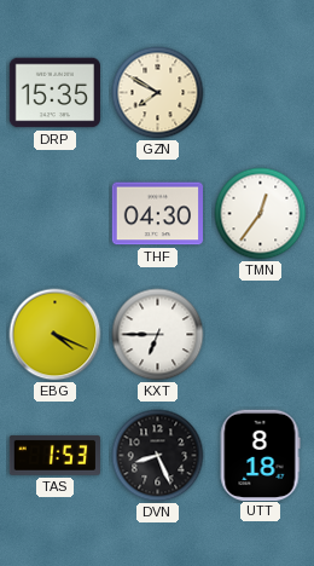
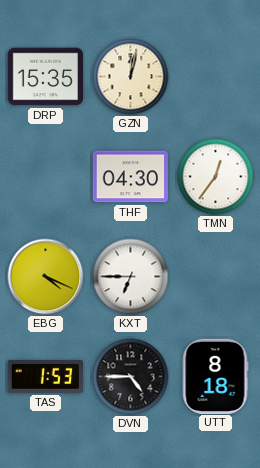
GZN: 7:50 -> 12:02
DVN: 8:26 -> 4:45
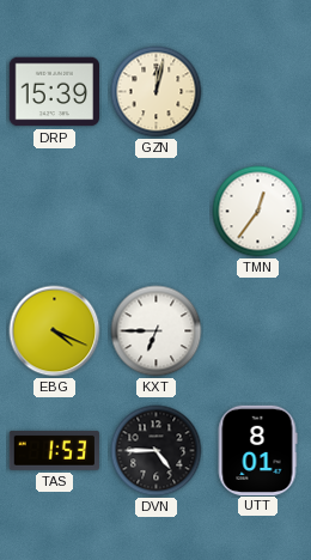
DRP: 15:35 -> 15:39
THF: 04:30 -> none
UTT: 8:18 -> 8:01
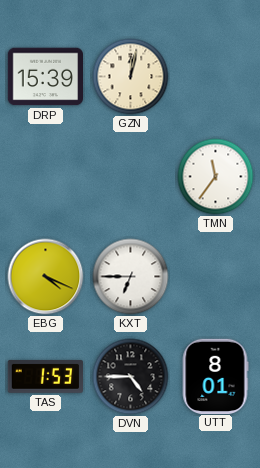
TMN: 12:36 -> 11:36
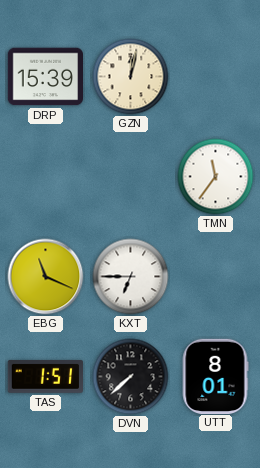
EBG: 4:19 -> 11:19
TAS: 1:53 -> 1:51
DVN: 4:45 -> 7:38
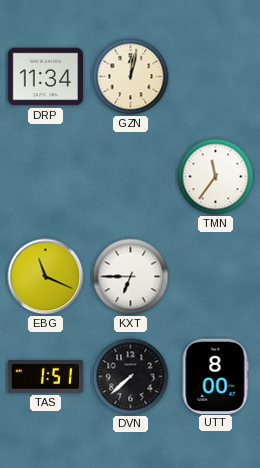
DRP: 15:39 -> 11:34
UTT: 8:01 -> 8:00
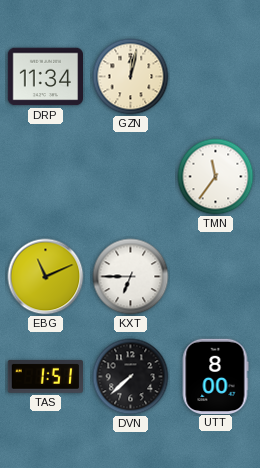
EBG: 11:19 -> 11:11
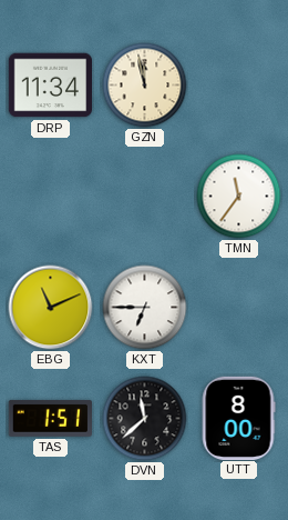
GZN: 12:02 -> 11:58
DVN: 7:38 -> 11:38
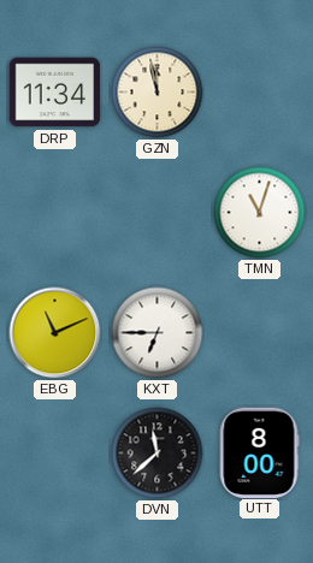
TMN: 11:36 -> 11:03
TAS: 1:51 -> none
